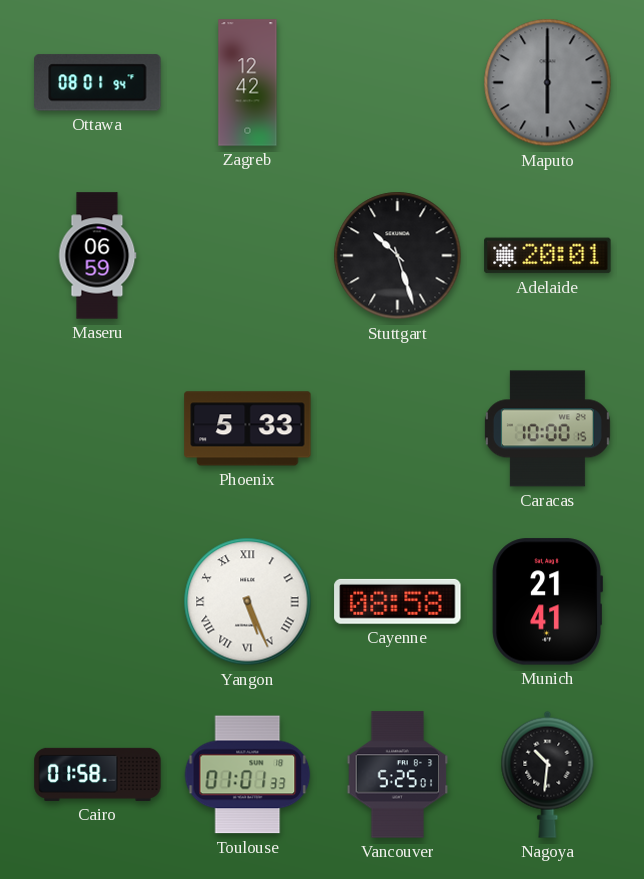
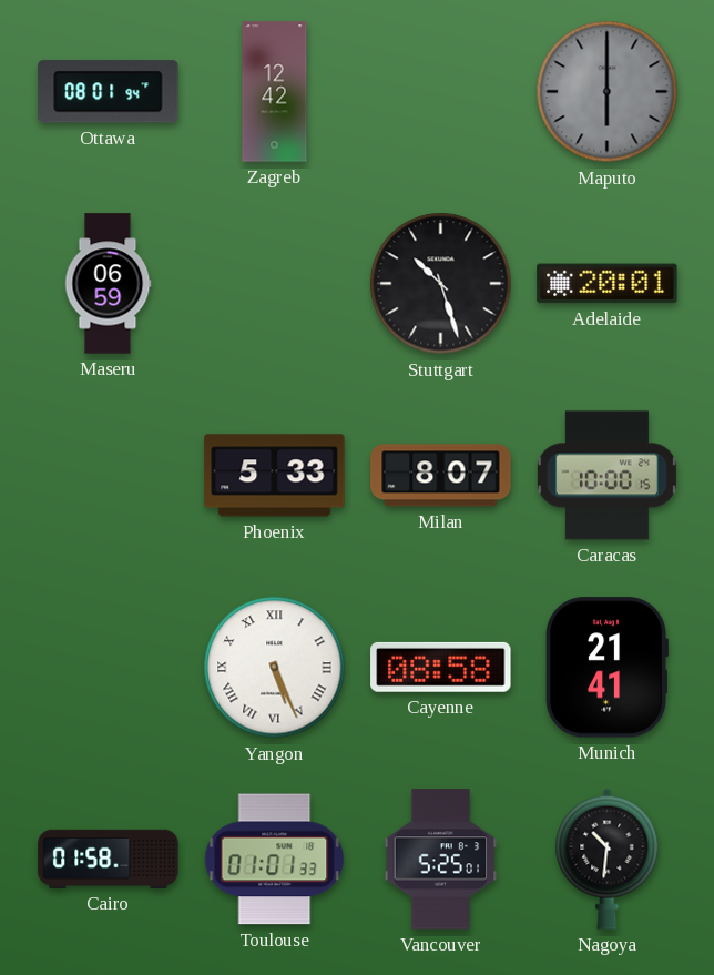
Milan: none -> 8:07
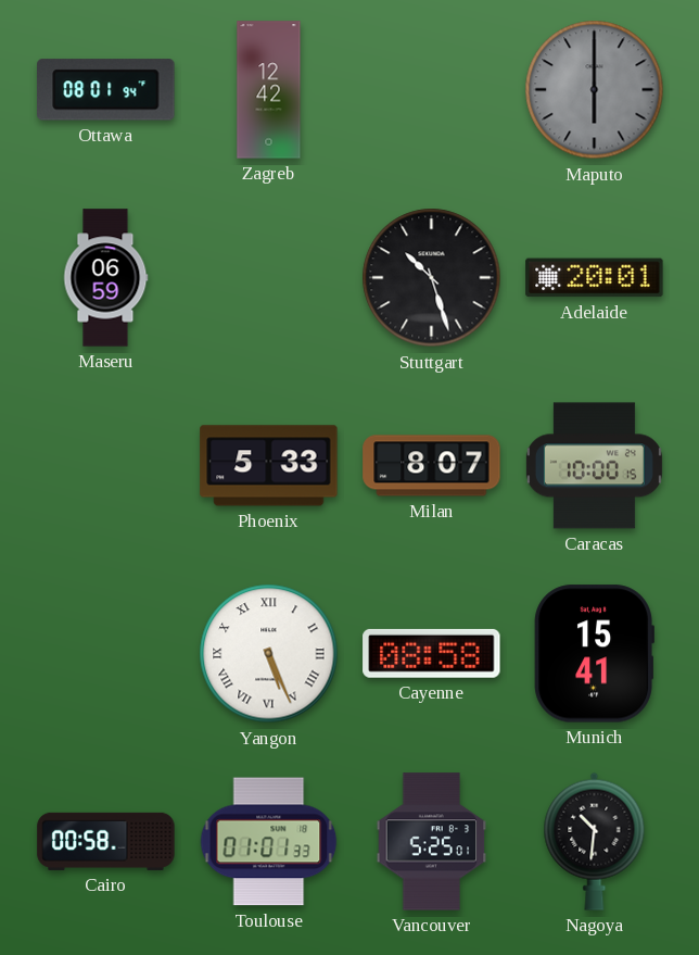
Munich: 21:41 -> 15:41
Cairo: 01:58 -> 00:58
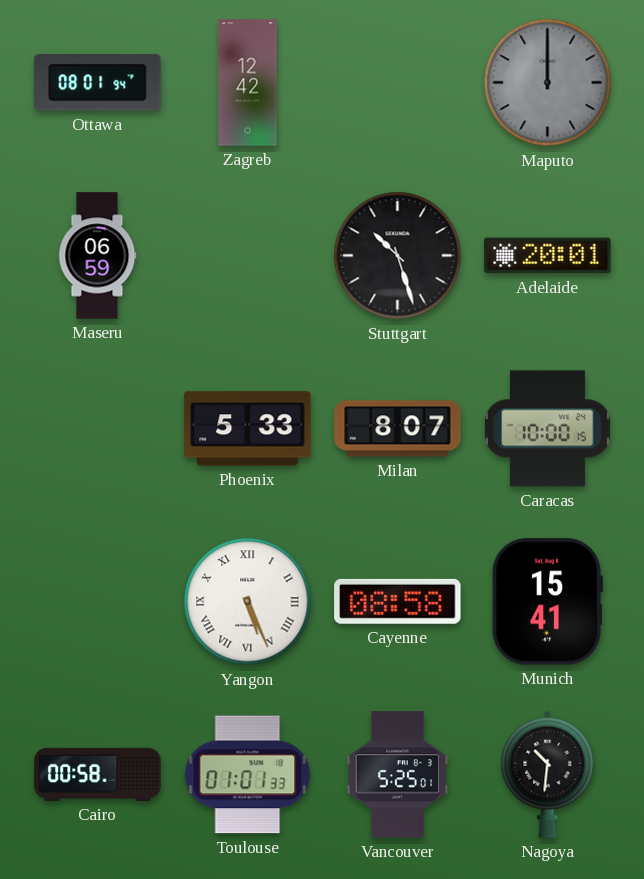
Maputo: 6:00 -> 12:00
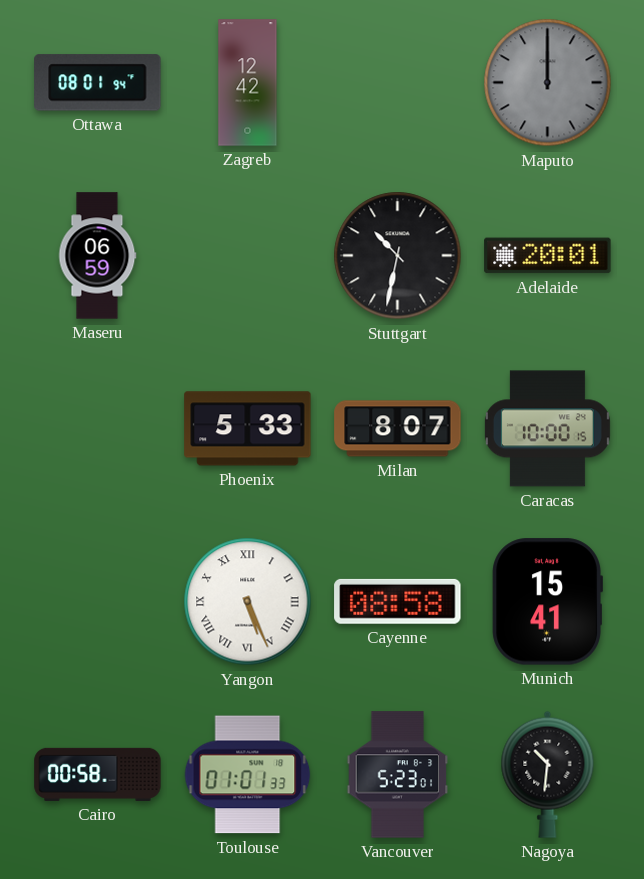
Stuttgart: 10:27 -> 10:32
Vancouver: 5:25 -> 5:23
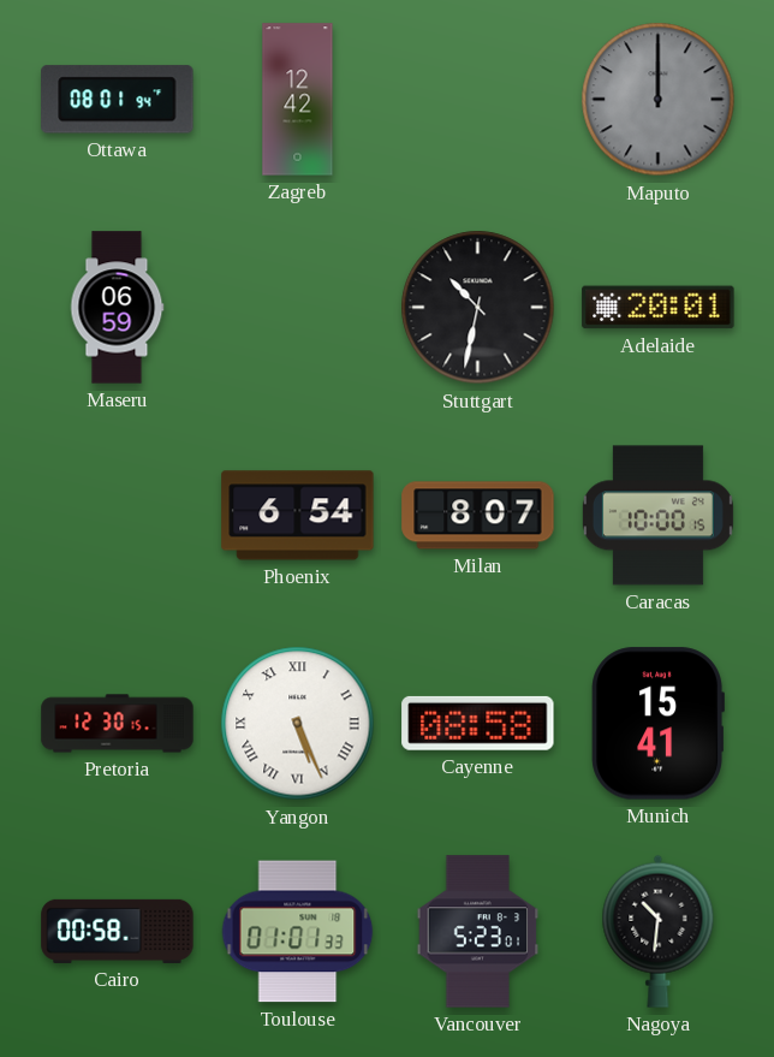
Phoenix: 5:33 -> 6:54
Pretoria: none -> 12:30
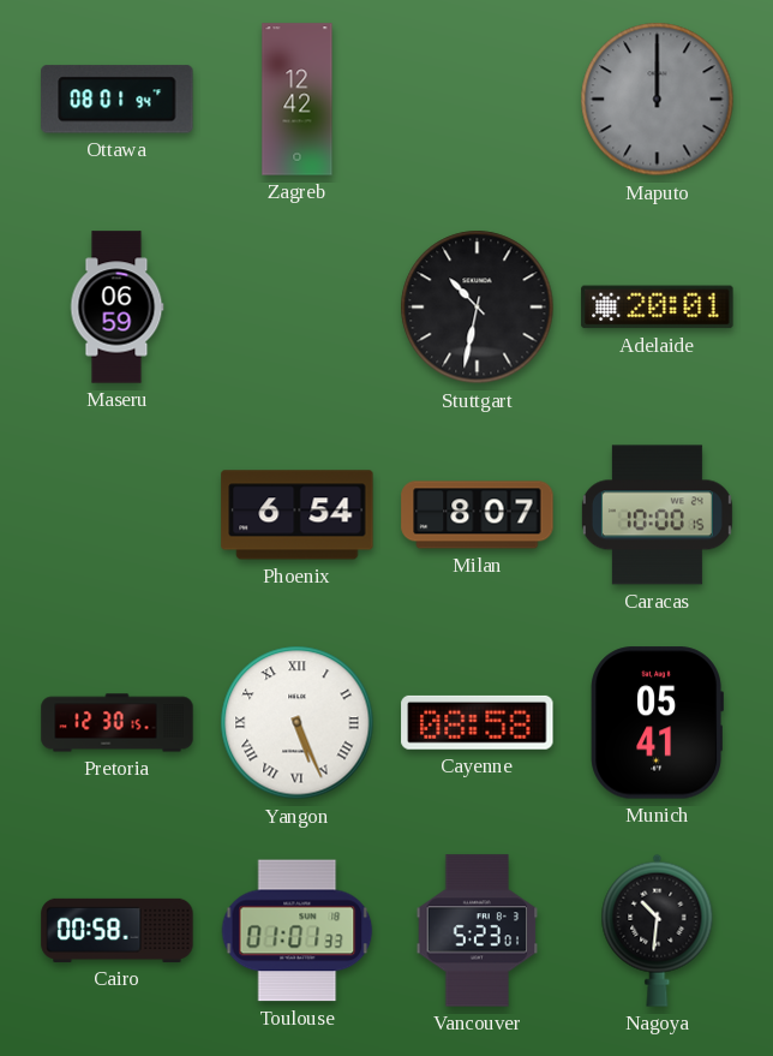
Munich: 15:41 -> 05:41
